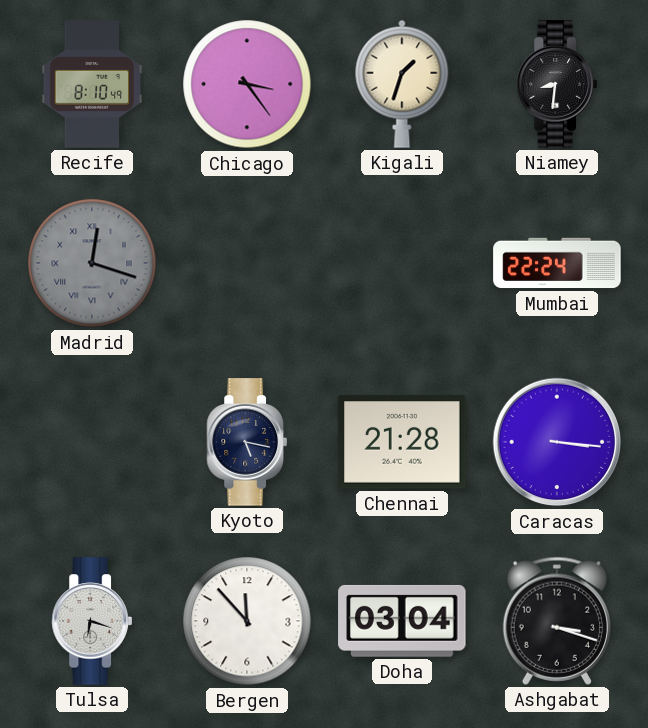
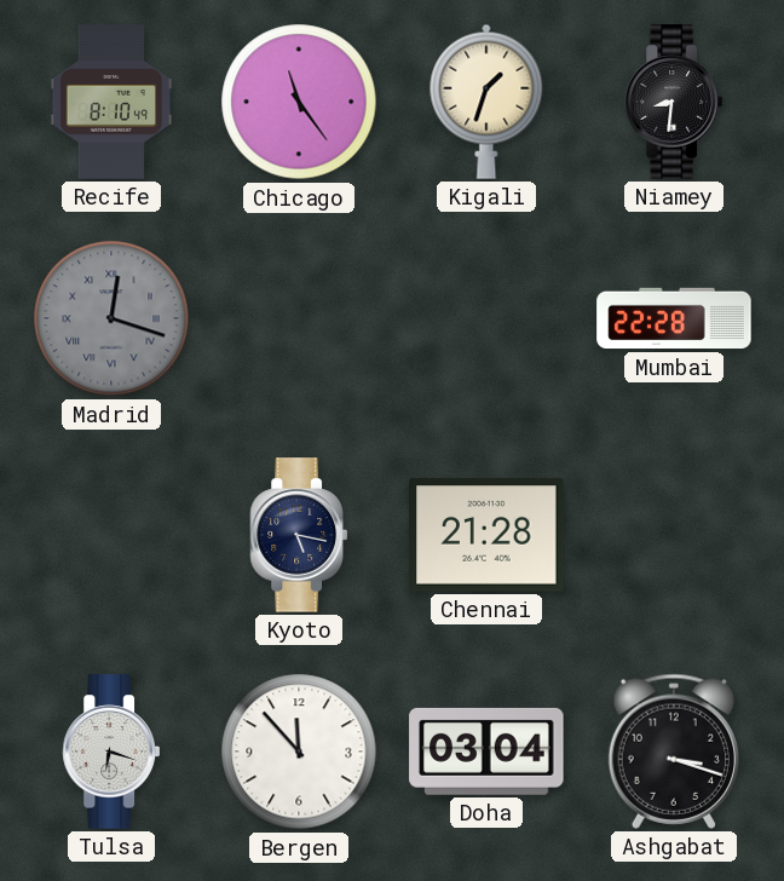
Chicago: 3:24 -> 11:24
Mumbai: 22:24 -> 22:28
Caracas: 3:16 -> none
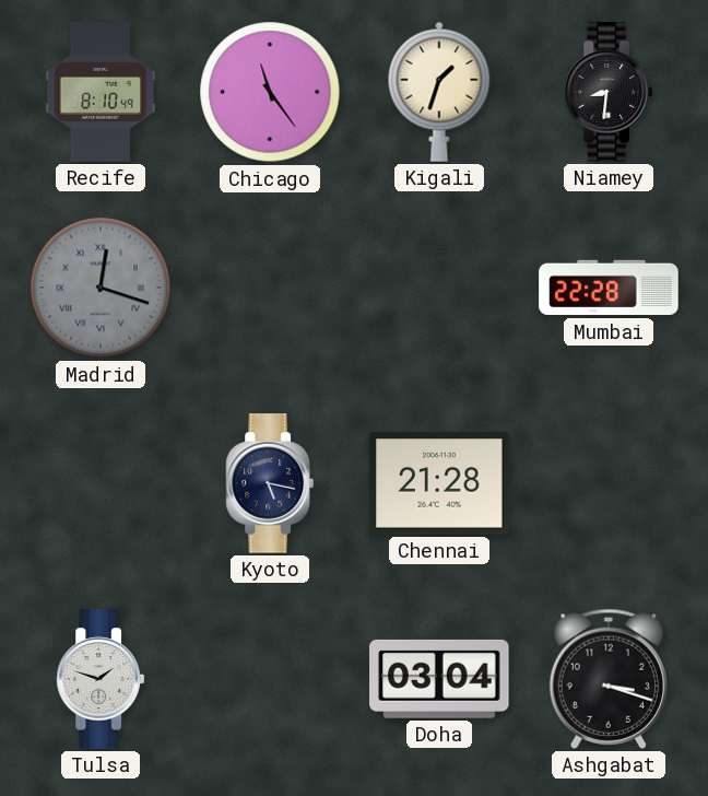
Tulsa: 6:18 -> 1:48
Bergen: 11:53 -> none
